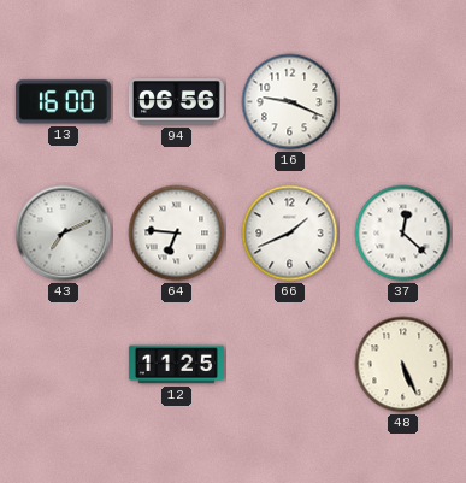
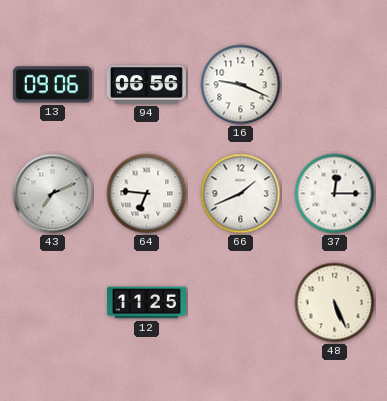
13: 16:00 -> 09:06
37: 12:22 -> 12:15
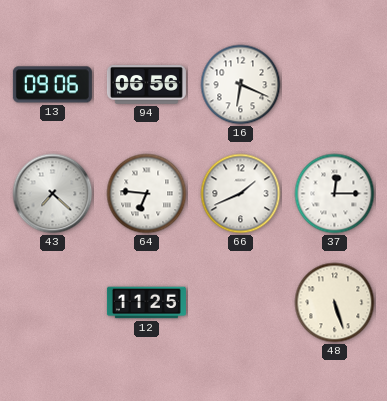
16: 9:19 -> 6:19
43: 7:11 -> 7:22
48: 5:26 -> 5:27
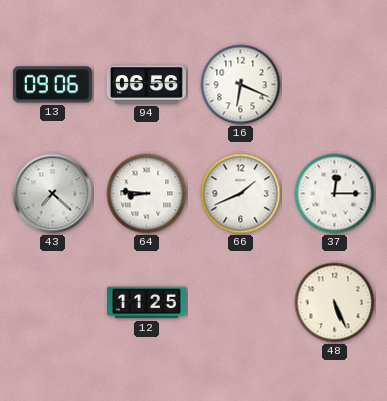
64: 6:46 -> 8:46
48: 5:27 -> 5:26
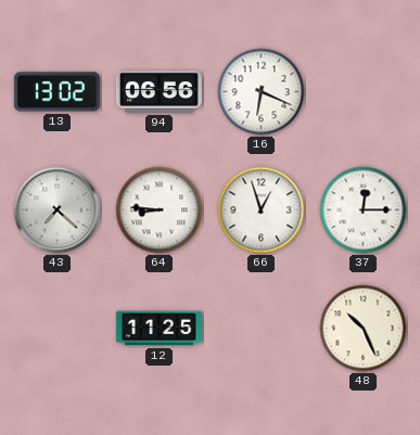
13: 09:06 -> 13:02
66: 1:41 -> 12:57
48: 5:26 -> 10:26
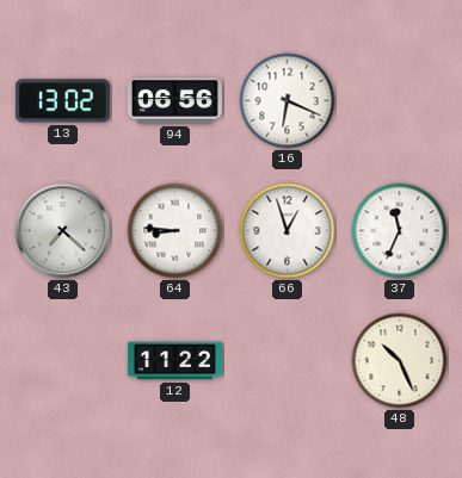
37: 12:15 -> 11:34
12: 11:25 -> 11:22
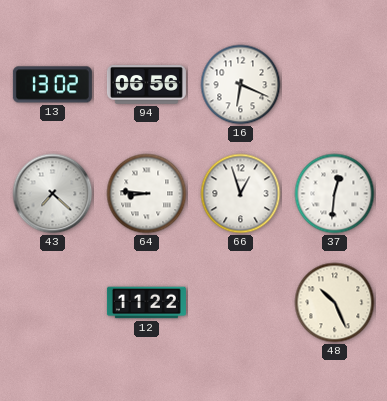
37: 11:34 -> 12:31
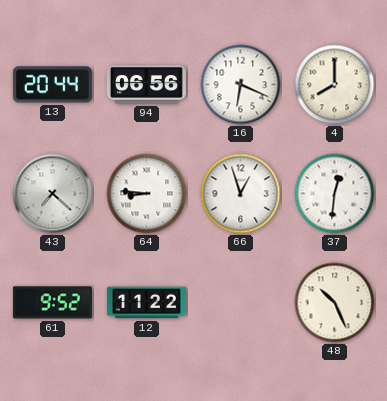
13: 13:02 -> 20:44
4: none -> 8:00
61: none -> 9:52
